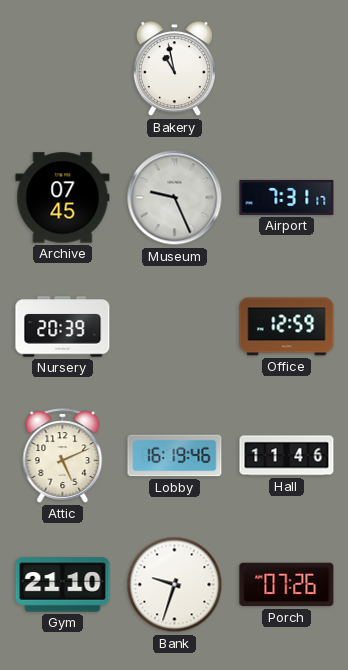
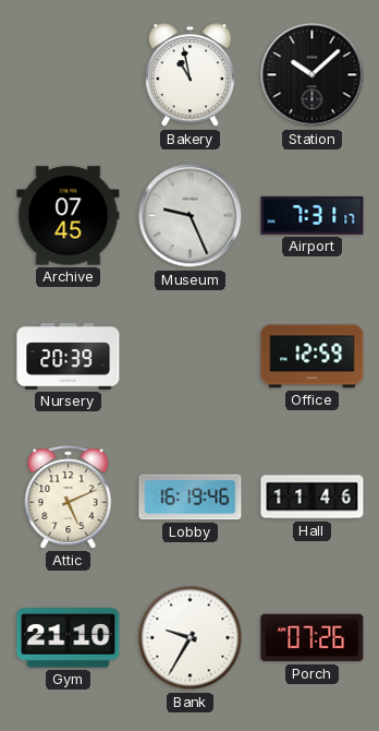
Station: none -> 10:08
Bank: 9:33 -> 9:35
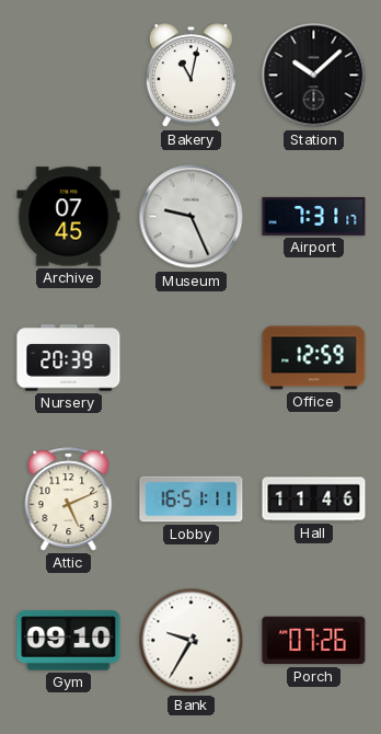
Bakery: 10:58 -> 11:02
Lobby: 16:19 -> 16:51
Gym: 21:10 -> 09:10
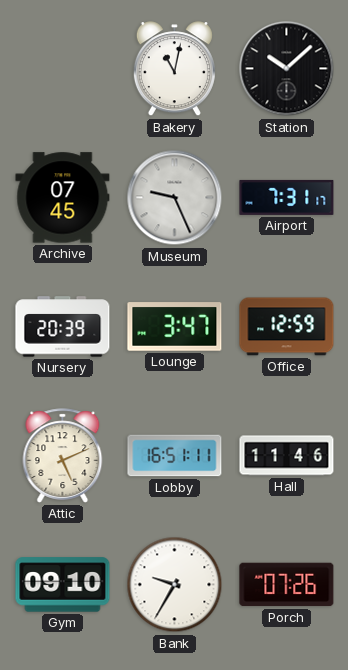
Lounge: none -> 3:47
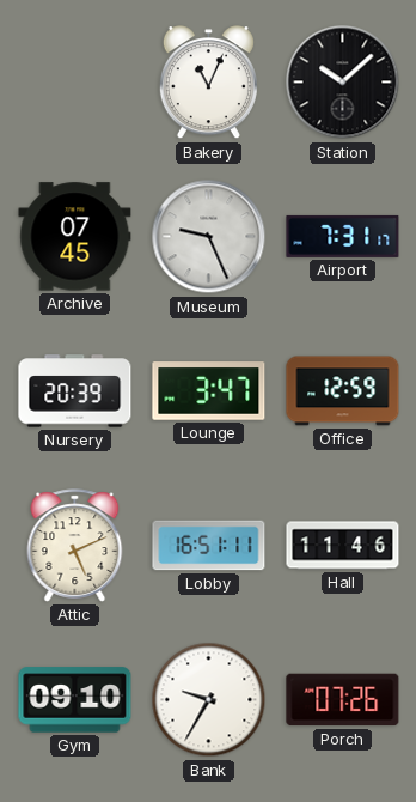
Bakery: 11:02 -> 11:04
